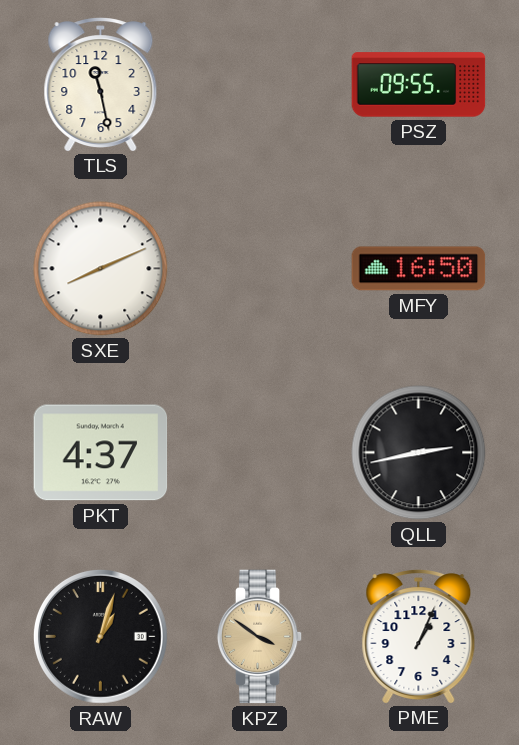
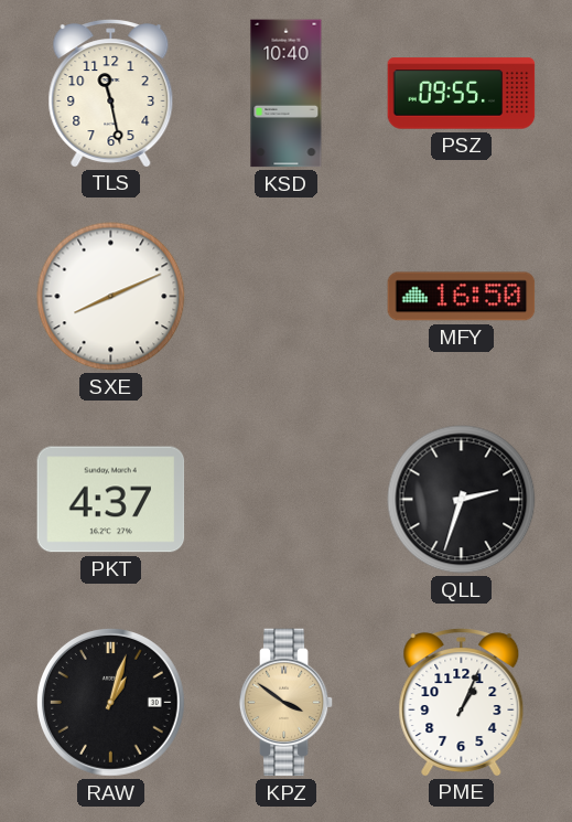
KSD: none -> 10:40
QLL: 2:43 -> 2:33
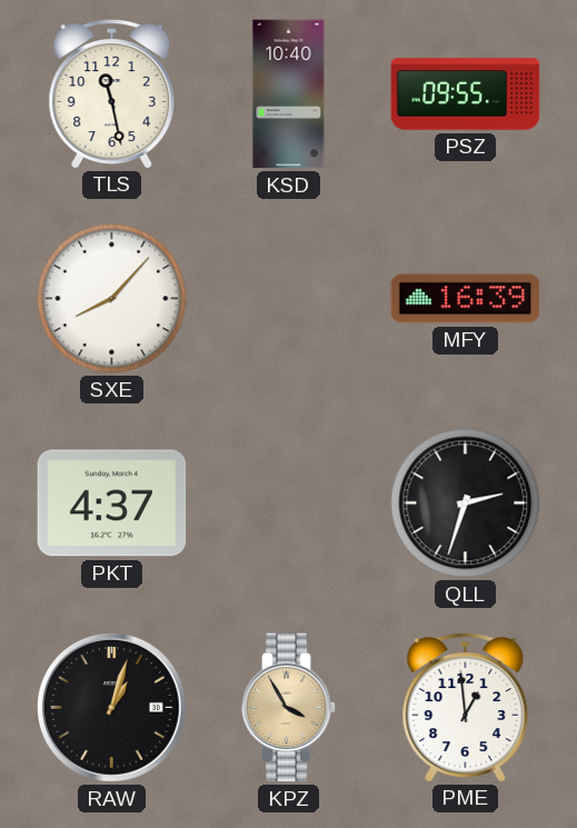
SXE: 8:11 -> 8:07
MFY: 16:50 -> 16:39
KPZ: 3:51 -> 3:55
PME: 1:04 -> 12:59
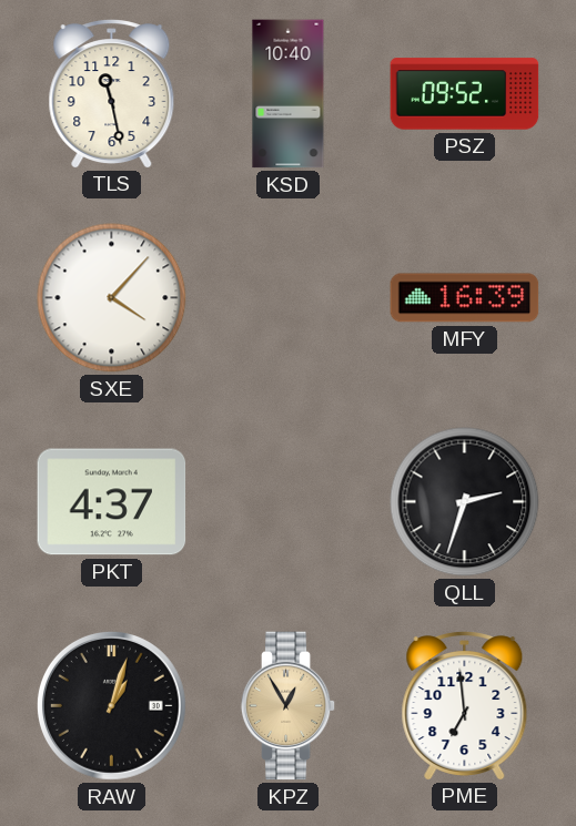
PSZ: 09:55 -> 09:52
SXE: 8:07 -> 4:07
KPZ: 3:55 -> 12:55
PME: 12:59 -> 6:59
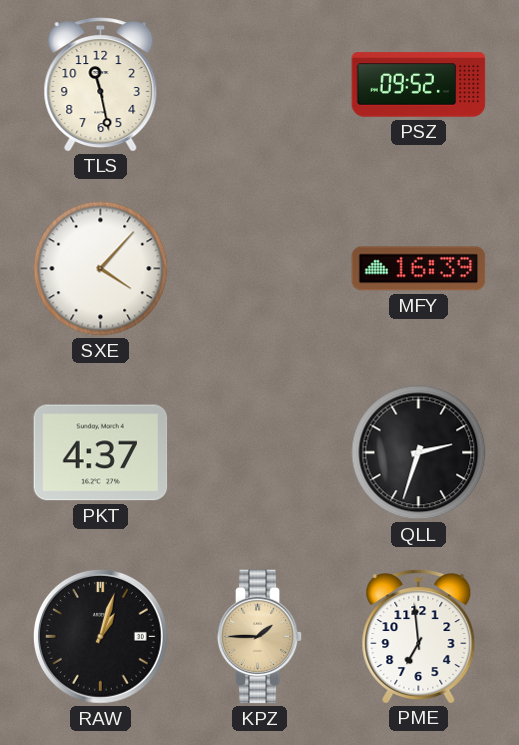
KSD: 10:40 -> none
KPZ: 12:55 -> 1:45
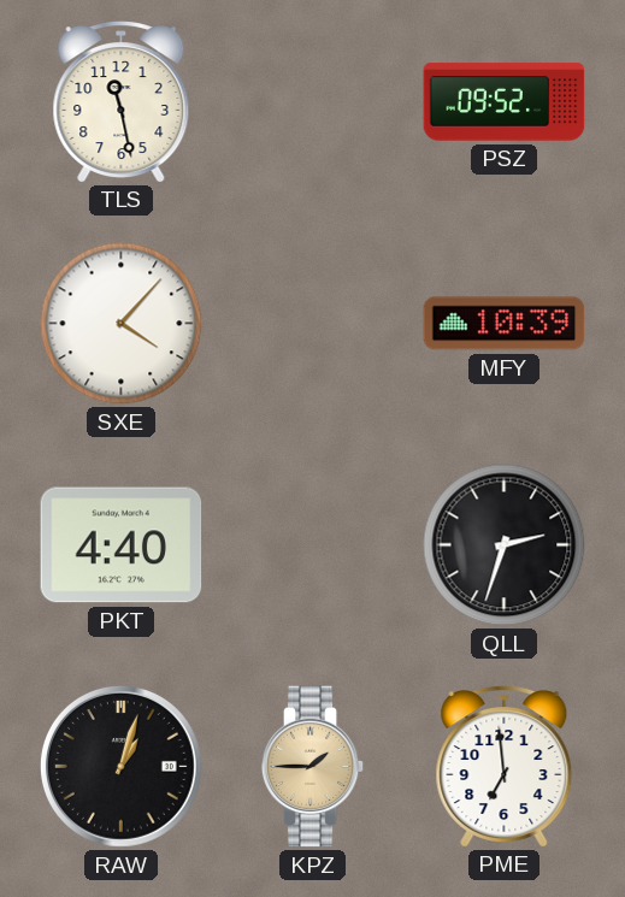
MFY: 16:39 -> 10:39
PKT: 4:37 -> 4:40
